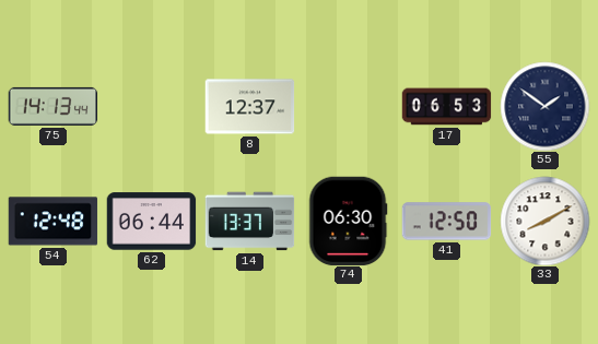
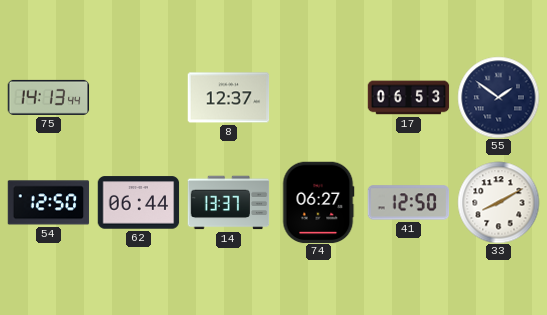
54: 12:48 -> 12:50
74: 06:30 -> 06:27
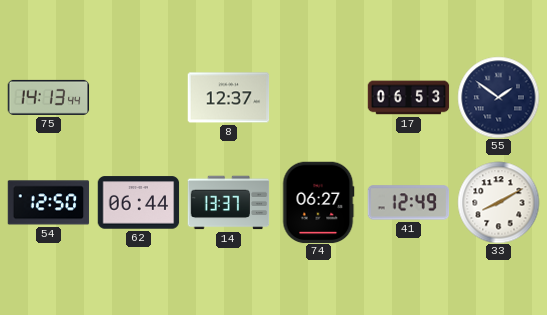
41: 12:50 -> 12:49
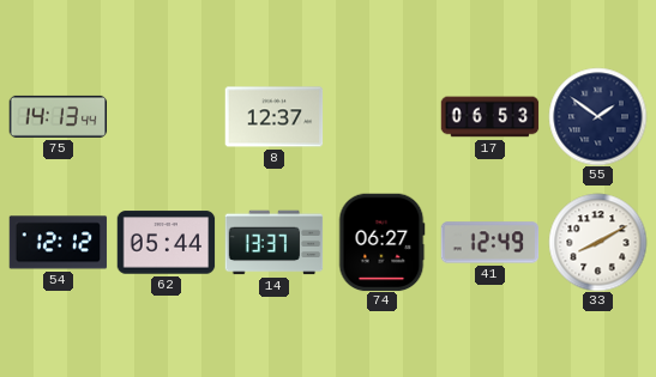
54: 12:50 -> 12:12
62: 06:44 -> 05:44
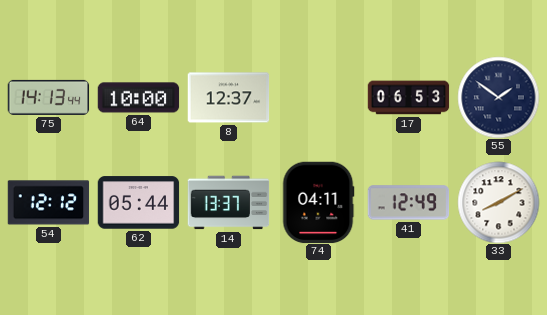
64: none -> 10:00
74: 06:27 -> 04:11
